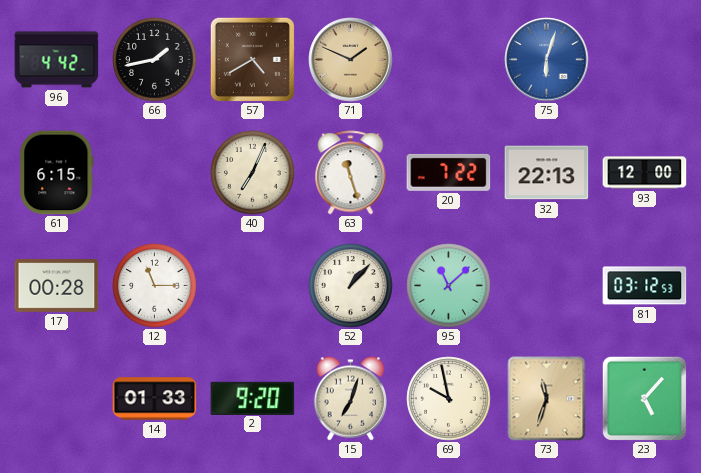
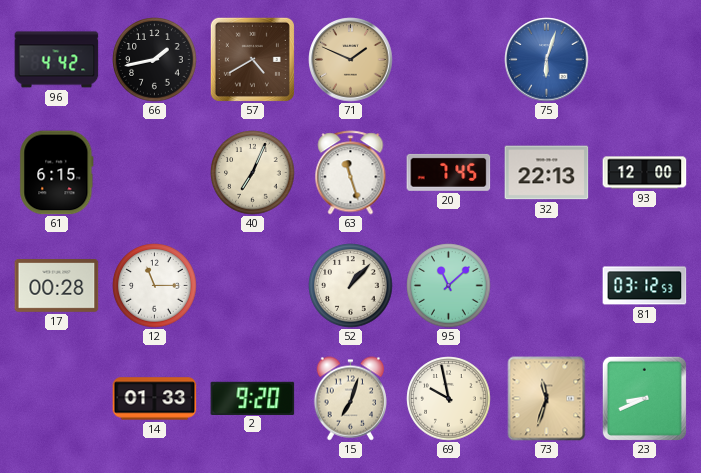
20: 7:22 -> 7:45
23: 5:07 -> 8:41
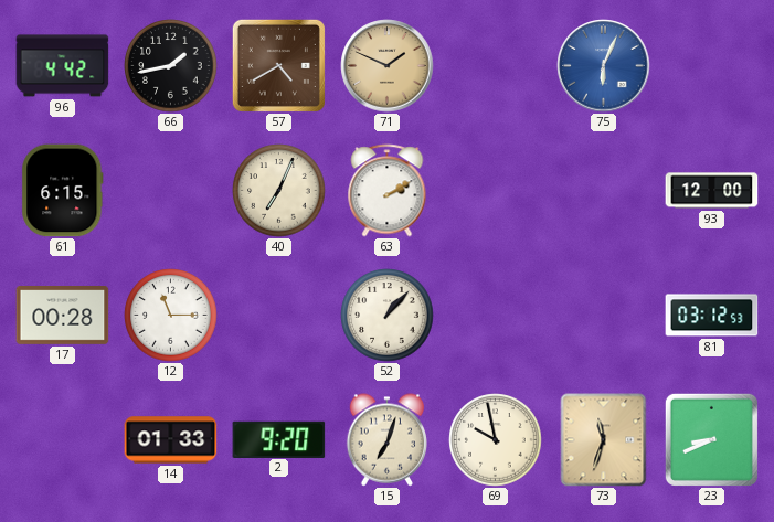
75: 6:03 -> 6:04
63: 11:27 -> 2:10
20: 7:45 -> none
32: 22:13 -> none
95: 11:08 -> none
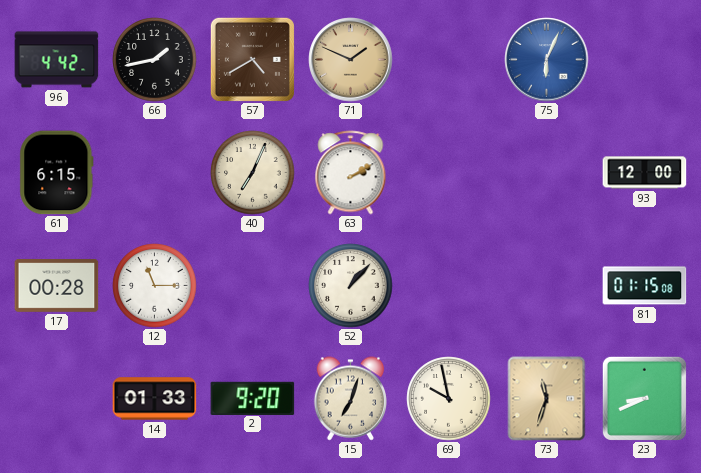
81: 03:12 -> 01:15
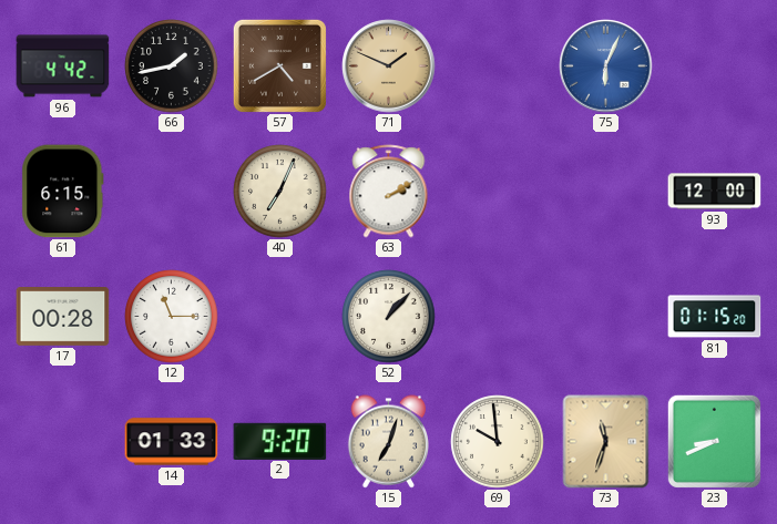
81: 01:15:08 -> 01:15:20
69: 9:58 -> 9:59
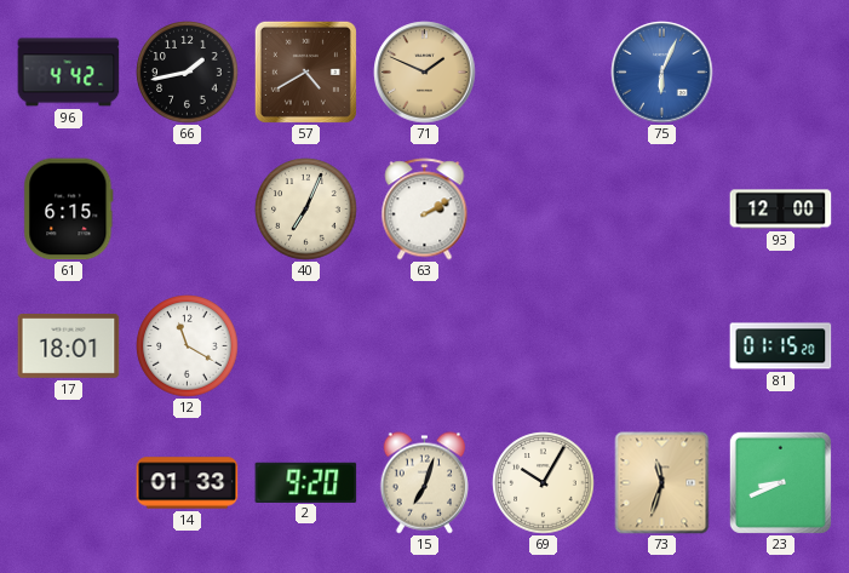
17: 00:28 -> 18:01
12: 11:15 -> 11:20
52: 1:07 -> none
69: 9:59 -> 10:05
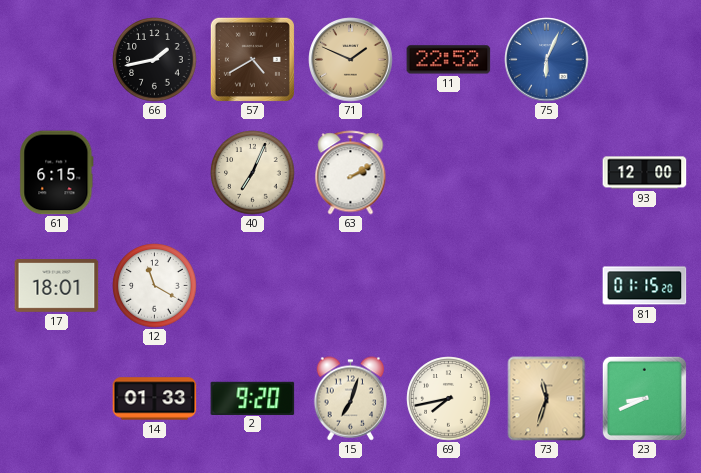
96: 4:42 -> none
11: none -> 22:52
69: 10:05 -> 7:43
